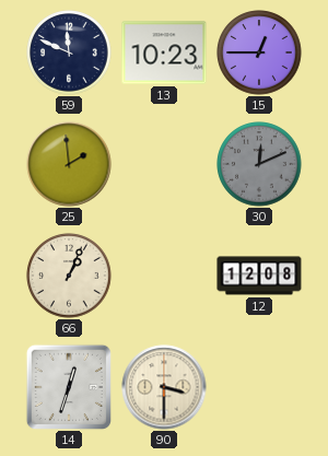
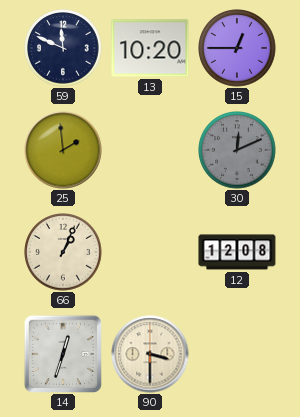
13: 10:23 -> 10:20
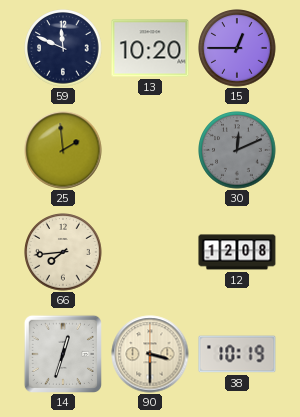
66: 1:04 -> 7:44
38: none -> 10:19
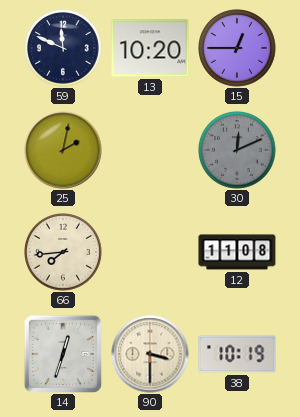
25: 1:59 -> 2:02
12: 12:08 -> 11:08
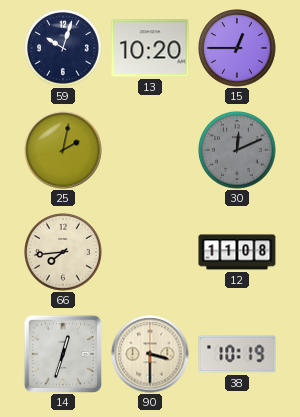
59: 11:49 -> 10:03
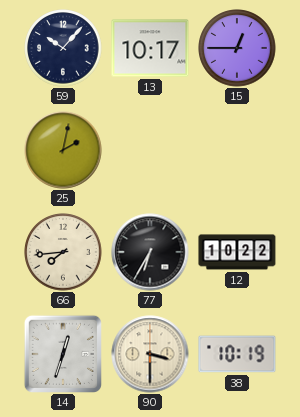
59: 10:03 -> 10:07
13: 10:20 -> 10:17
30: 12:11 -> none
77: none -> 6:35
12: 11:08 -> 10:22
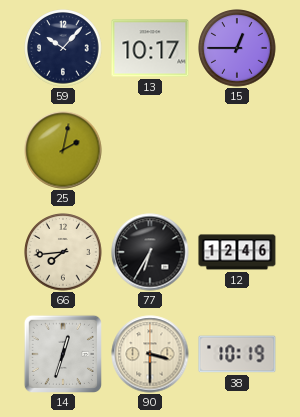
12: 10:22 -> 12:46
